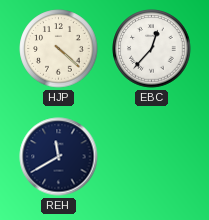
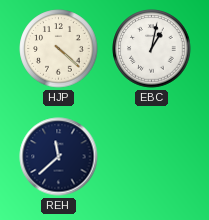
EBC: 12:37 -> 1:02
REH: 11:40 -> 11:38
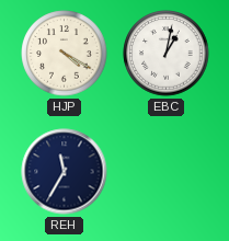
HJP: 4:22 -> 4:20
REH: 11:38 -> 11:35
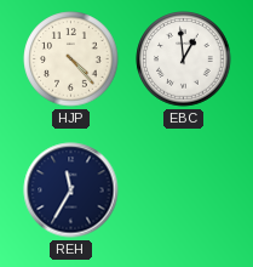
HJP: 4:20 -> 4:23
EBC: 1:02 -> 12:59
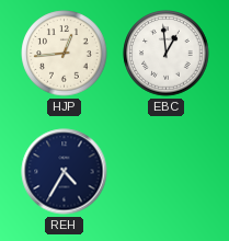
HJP: 4:23 -> 12:44
REH: 11:35 -> 4:35
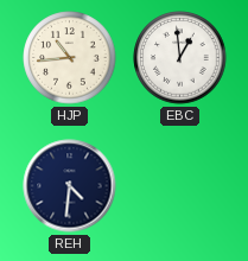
HJP: 12:44 -> 10:44
REH: 4:35 -> 4:31
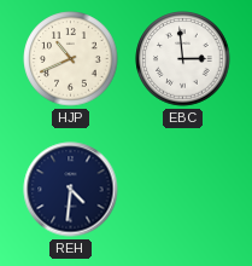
HJP: 10:44 -> 10:41
EBC: 12:59 -> 2:59
